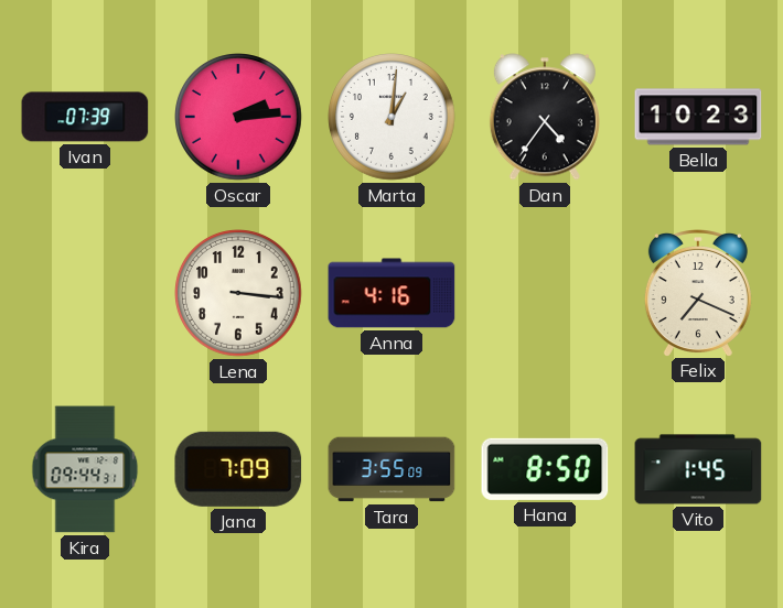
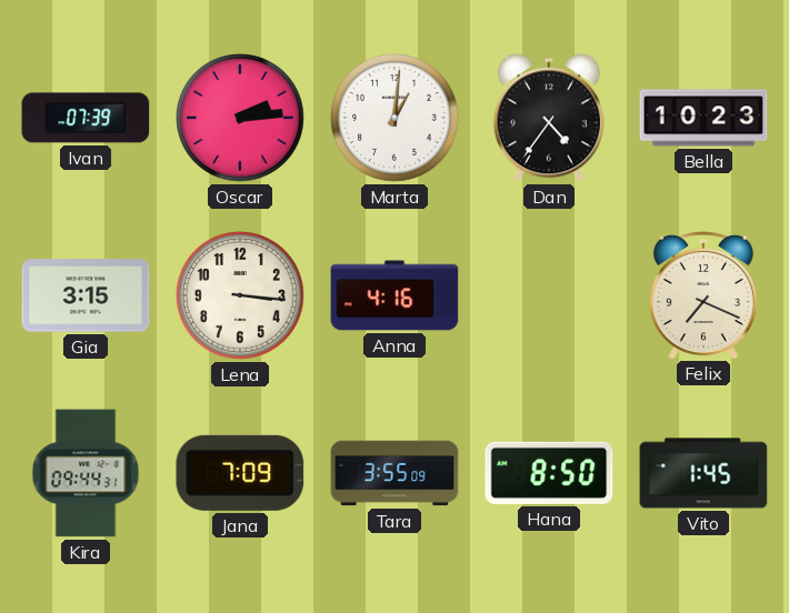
Gia: none -> 3:15
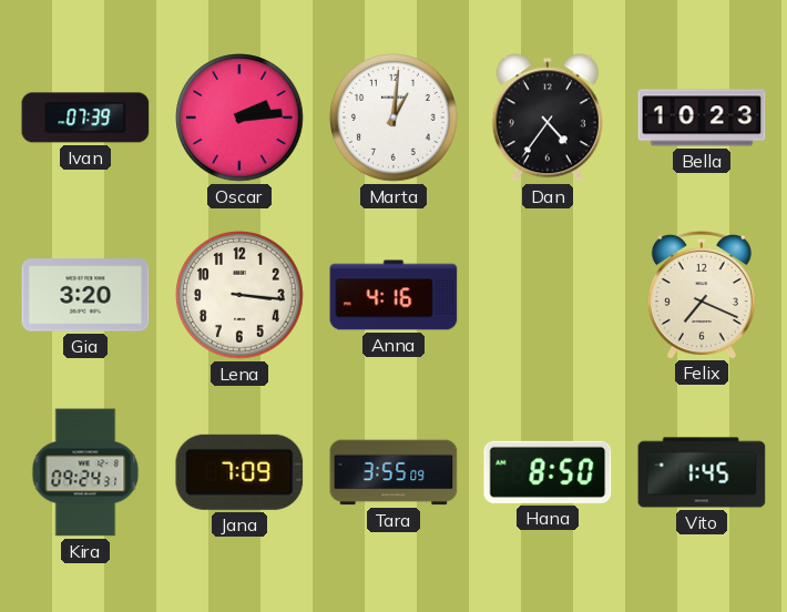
Gia: 3:15 -> 3:20
Kira: 09:44 -> 09:24
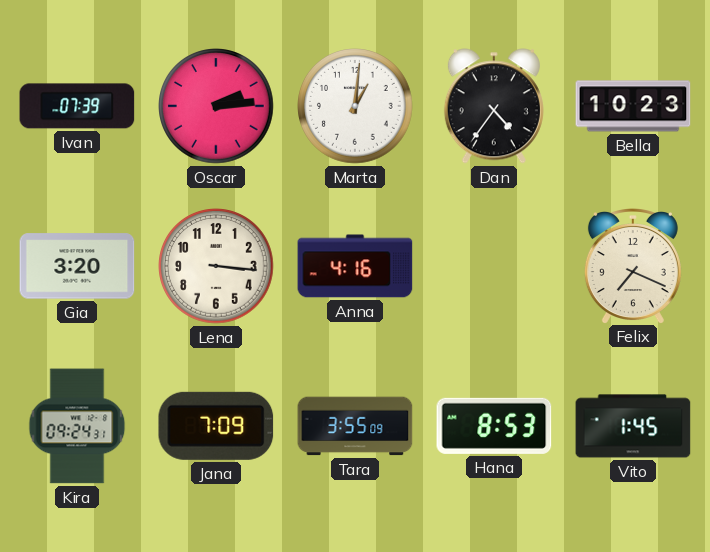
Hana: 8:50 -> 8:53
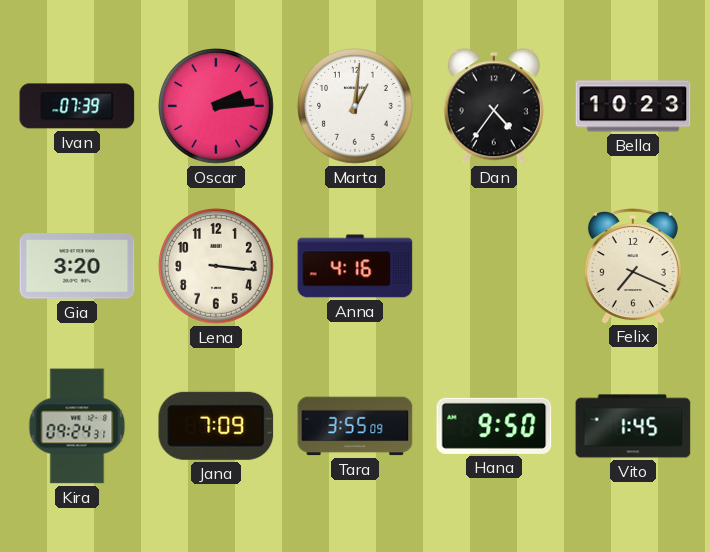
Hana: 8:53 -> 9:50
